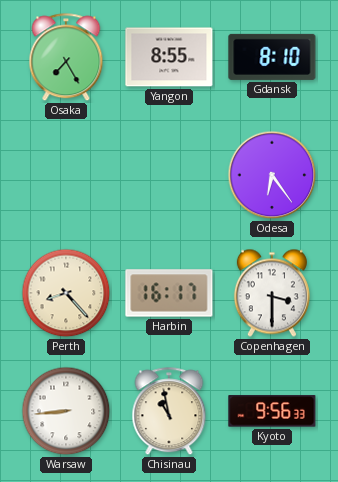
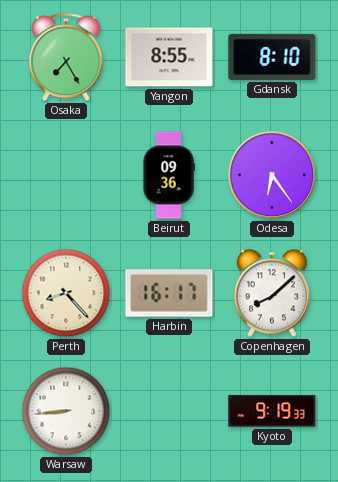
Beirut: none -> 09:36
Copenhagen: 3:30 -> 8:08
Chisinau: 10:58 -> none
Kyoto: 9:56 -> 9:19
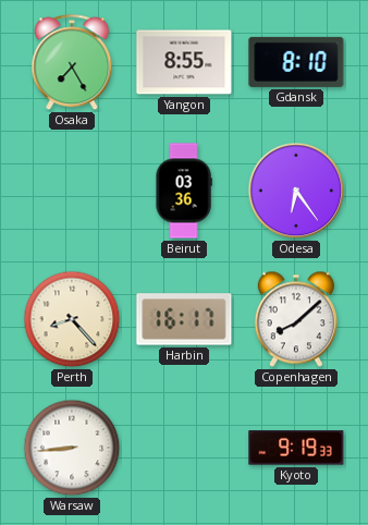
Beirut: 09:36 -> 03:36
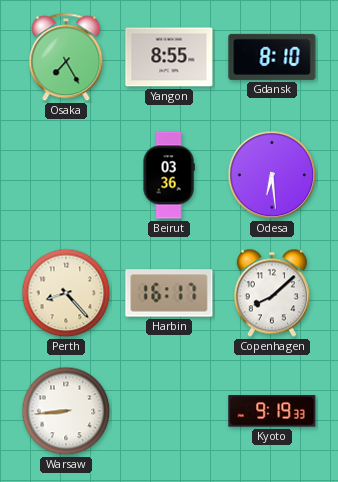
Odesa: 6:24 -> 6:29
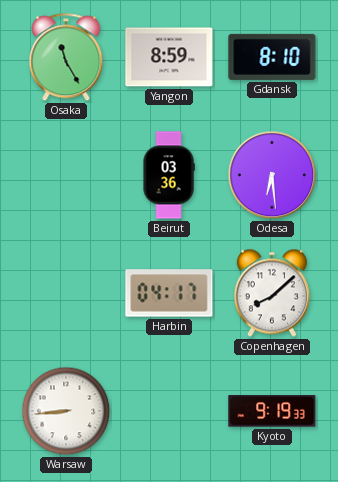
Osaka: 7:25 -> 11:25
Yangon: 8:55 -> 8:59
Perth: 8:23 -> none
Harbin: 16:17 -> 04:17
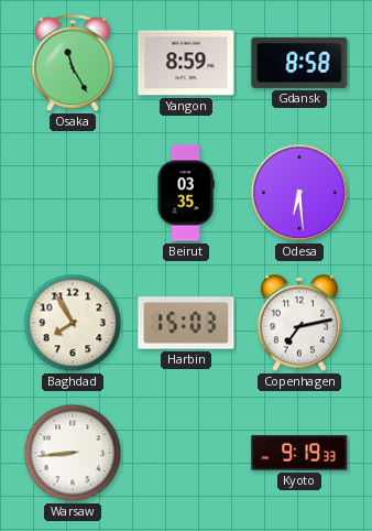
Gdansk: 8:10 -> 8:58
Beirut: 03:36 -> 03:35
Baghdad: none -> 7:55
Harbin: 04:17 -> 15:03
Copenhagen: 8:08 -> 7:13
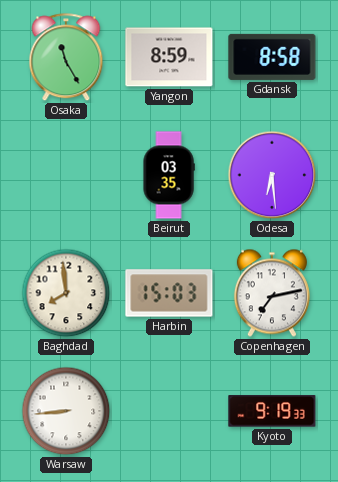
Baghdad: 7:55 -> 7:59
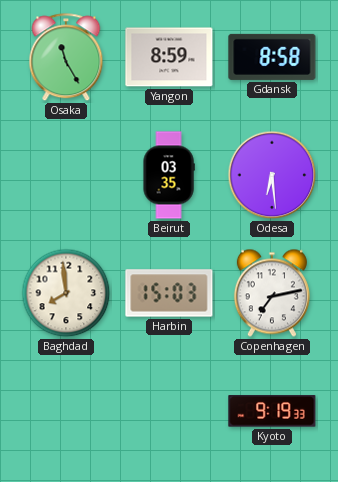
Warsaw: 8:44 -> none
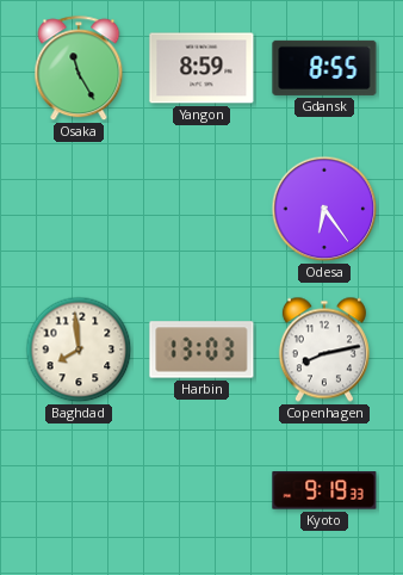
Gdansk: 8:58 -> 8:55
Beirut: 03:35 -> none
Odesa: 6:29 -> 6:24
Harbin: 15:03 -> 13:03
Copenhagen: 7:13 -> 8:13
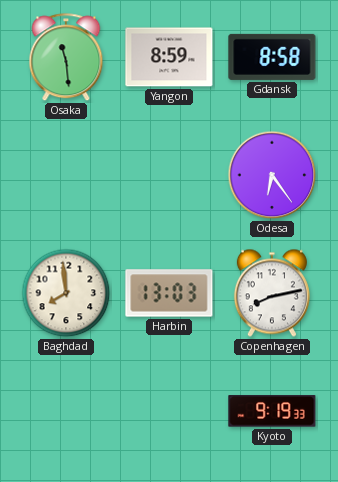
Osaka: 11:25 -> 11:29
Gdansk: 8:55 -> 8:58
